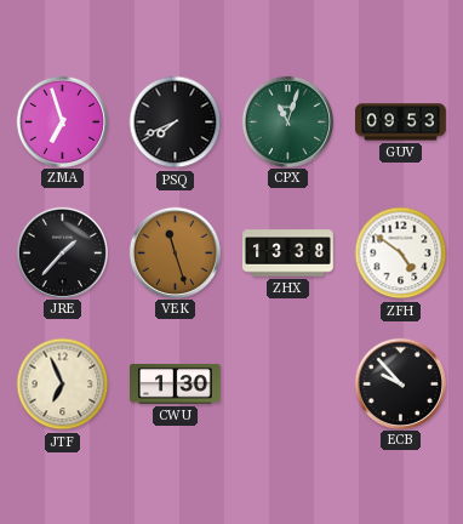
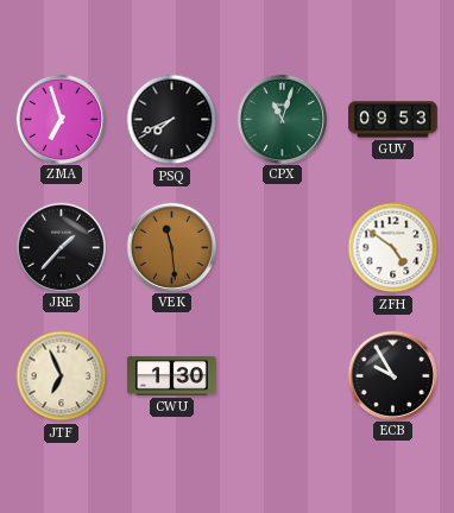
VEK: 11:27 -> 11:29
ZHX: 13:38 -> none
ECB: 9:53 -> 9:55
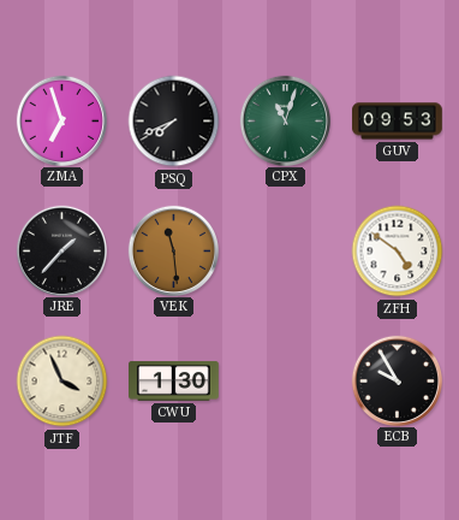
JTF: 6:56 -> 3:56
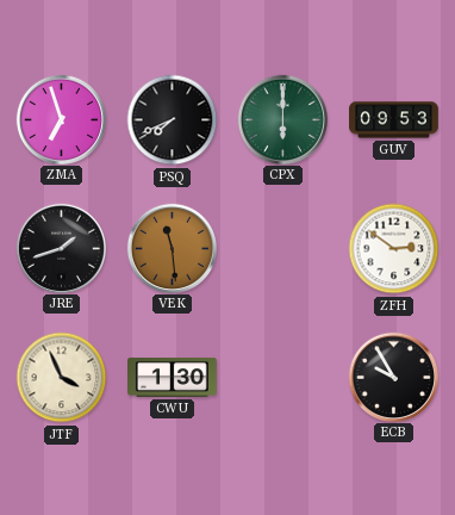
CPX: 11:03 -> 6:00
JRE: 1:37 -> 1:42
ZFH: 4:51 -> 2:51
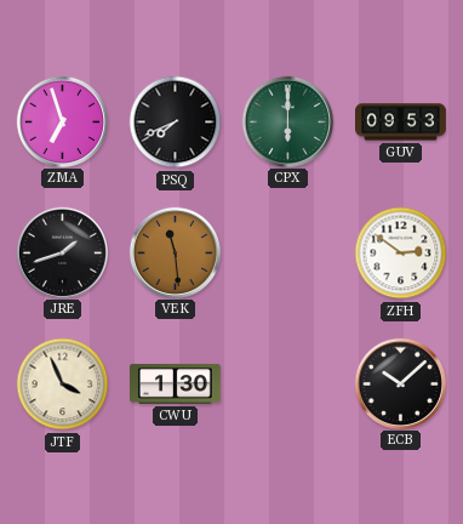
ECB: 9:55 -> 10:08
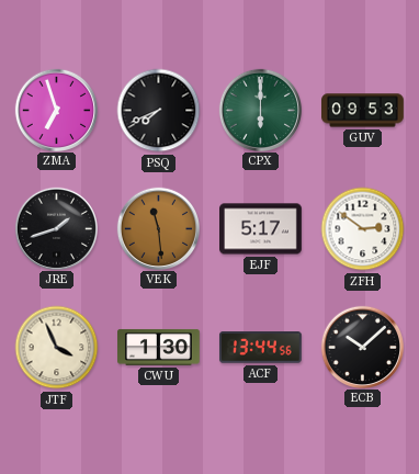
EJF: none -> 5:17
ACF: none -> 13:44
